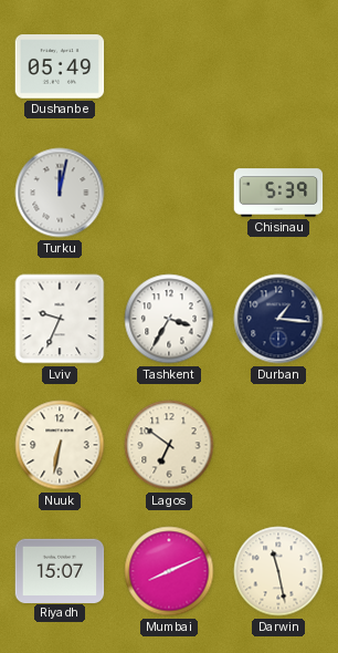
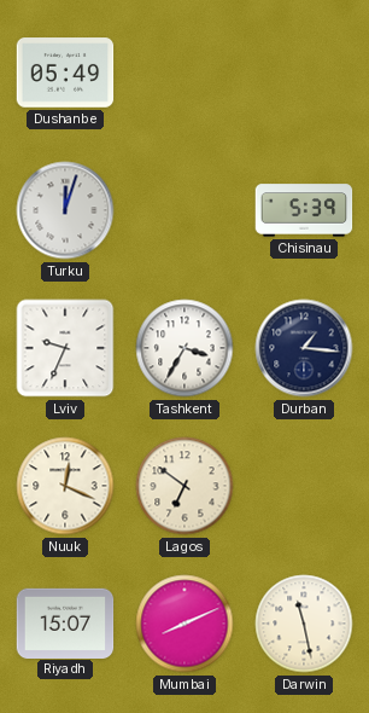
Turku: 12:02 -> 12:03
Nuuk: 6:32 -> 12:19
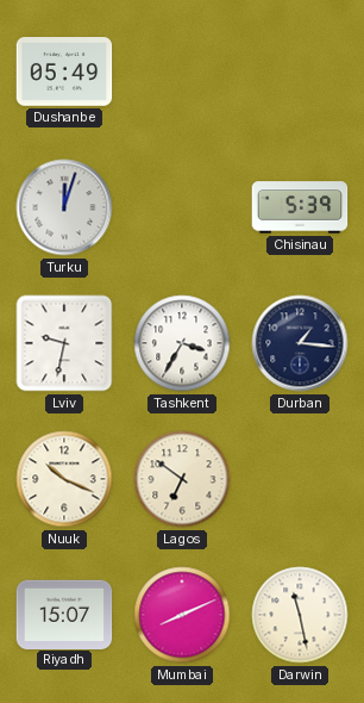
Lviv: 9:34 -> 9:32
Nuuk: 12:19 -> 10:19
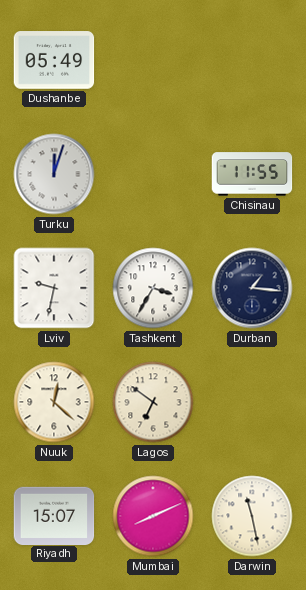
Chisinau: 5:39 -> 11:55
Nuuk: 10:19 -> 12:22
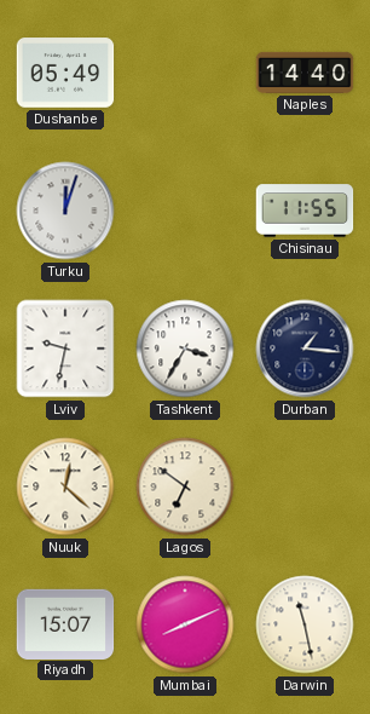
Naples: none -> 14:40
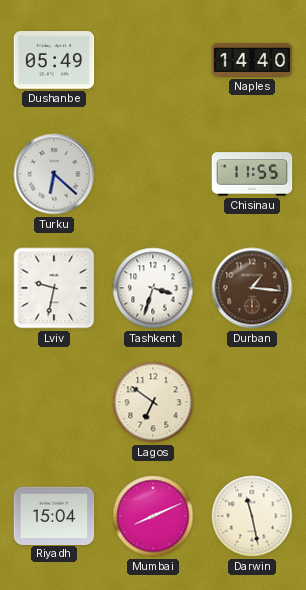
Turku: 12:03 -> 6:22
Tashkent: 3:35 -> 3:33
Durban dial: navy -> brown
Nuuk: 12:22 -> none
Riyadh: 15:07 -> 15:04
